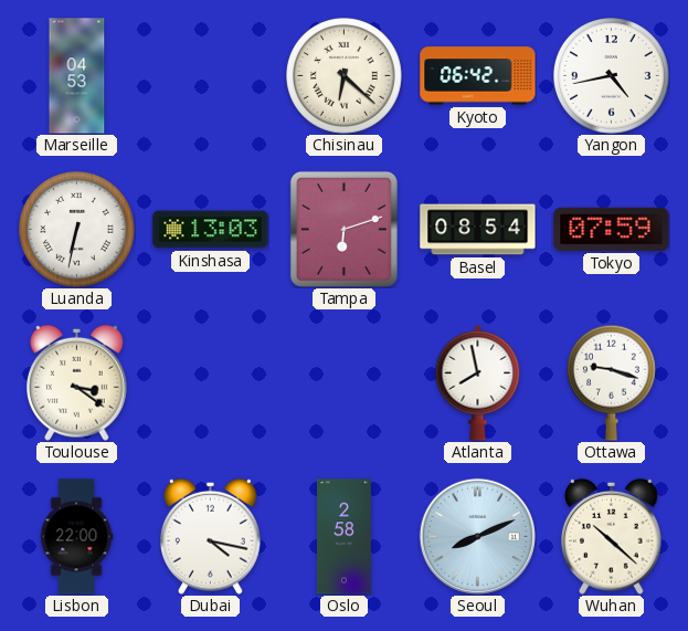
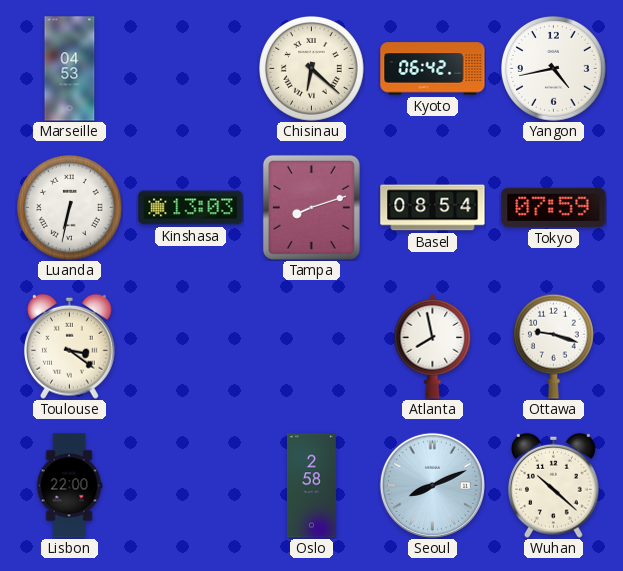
Tampa: 6:12 -> 8:12
Dubai: 4:17 -> none
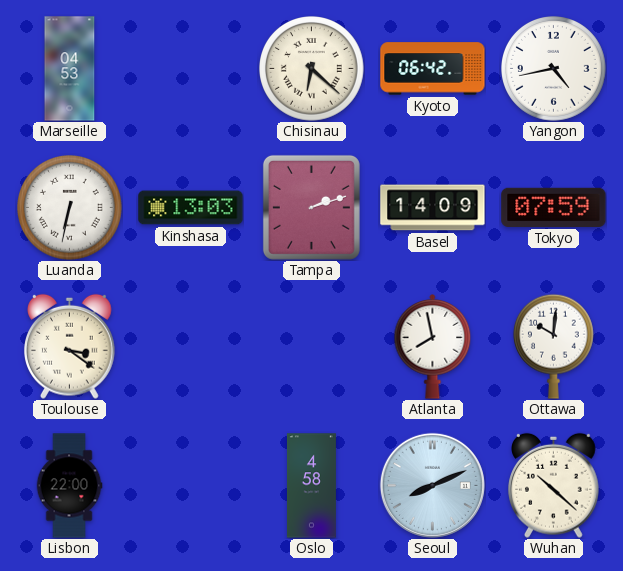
Tampa: 8:12 -> 2:12
Basel: 08:54 -> 14:09
Ottawa: 9:18 -> 10:01
Oslo: 2:58 -> 4:58
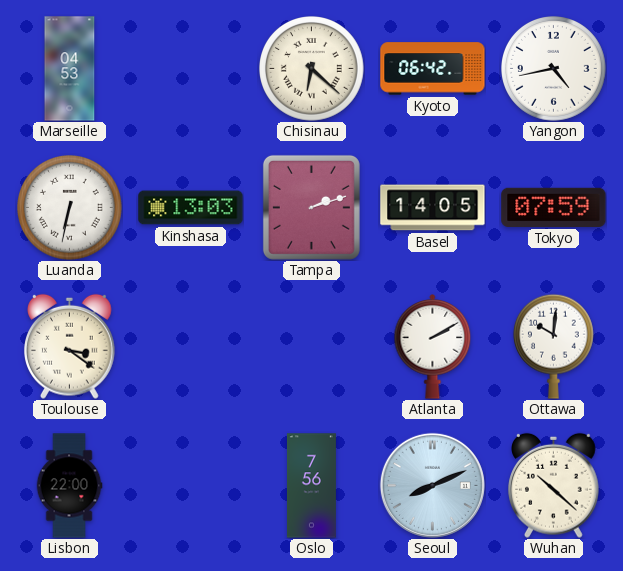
Basel: 14:09 -> 14:05
Atlanta: 7:58 -> 2:10
Oslo: 4:58 -> 7:56
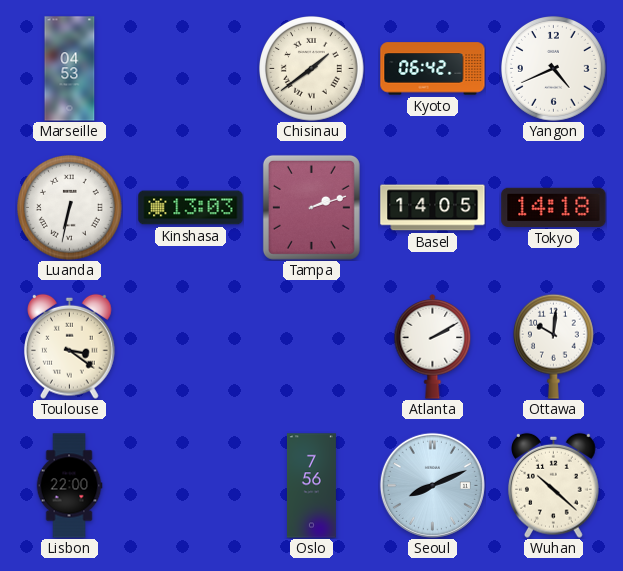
Chisinau: 6:22 -> 1:39
Yangon: 4:43 -> 4:41
Tokyo: 07:59 -> 14:18
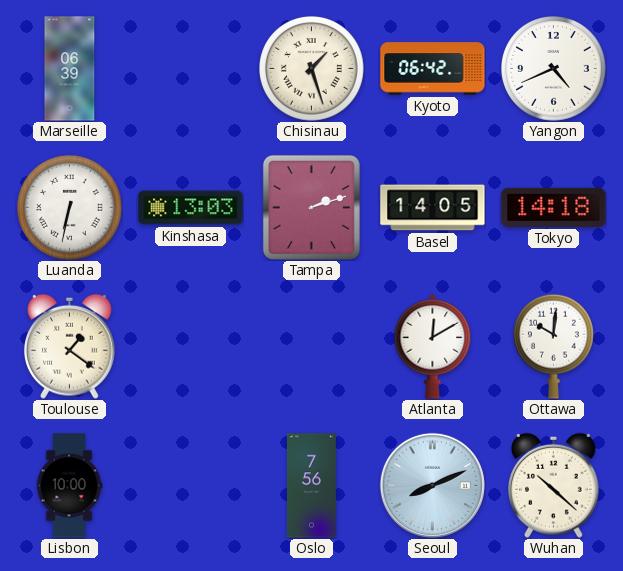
Marseille: 04:53 -> 06:39
Chisinau: 1:39 -> 1:27
Toulouse: 3:21 -> 1:21
Atlanta: 2:10 -> 12:10
Lisbon: 22:00 -> 10:00
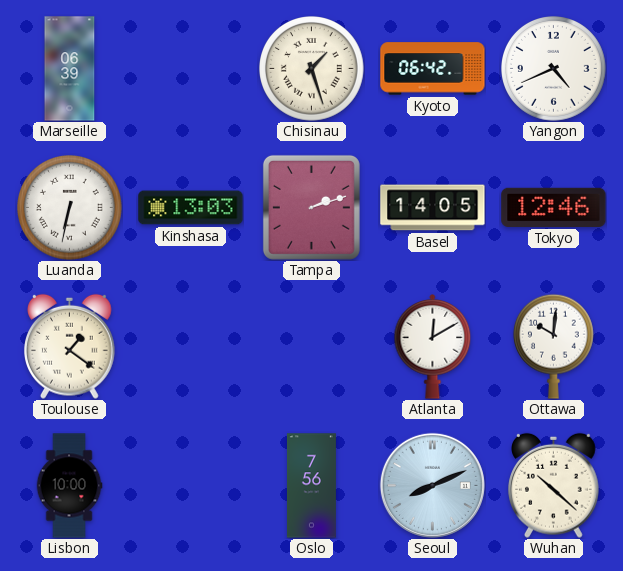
Tokyo: 14:18 -> 12:46
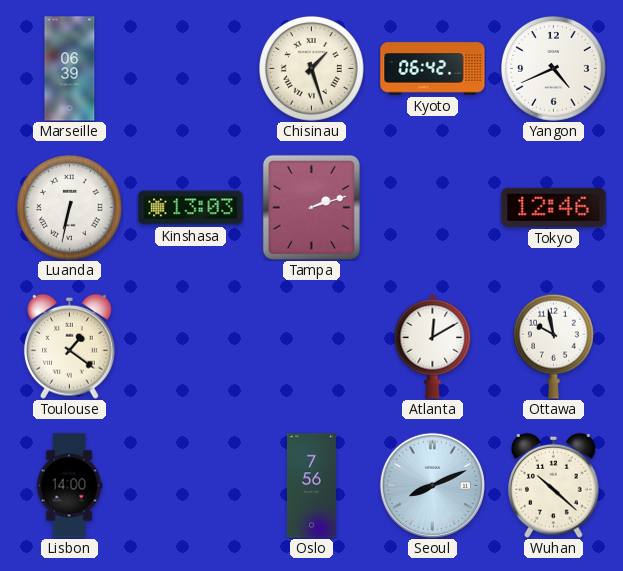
Basel: 14:05 -> none
Ottawa: 10:01 -> 9:58
Lisbon: 10:00 -> 14:00
